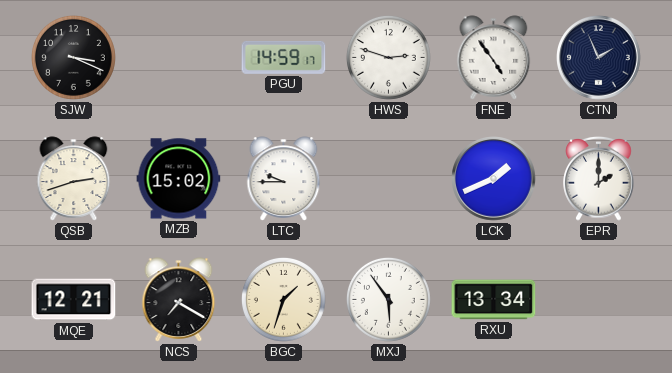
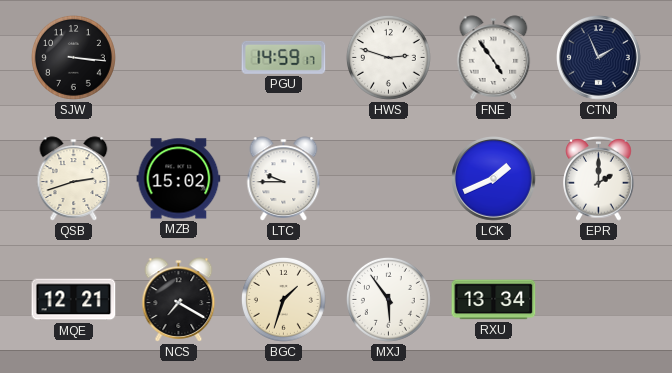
SJW: 3:19 -> 3:16
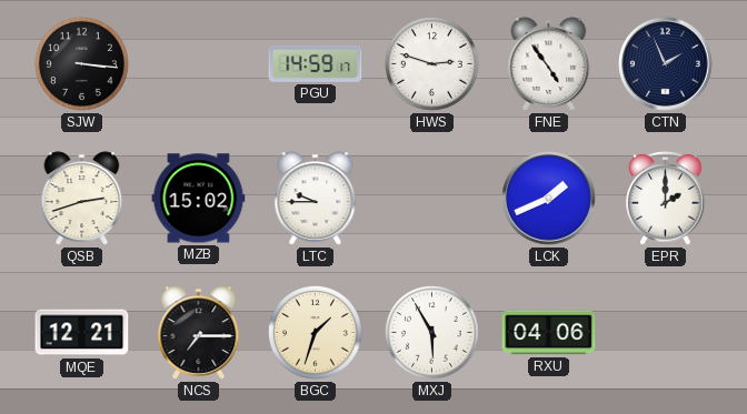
NCS: 7:20 -> 7:15
MXJ: 5:54 -> 5:55
RXU: 13:34 -> 04:06
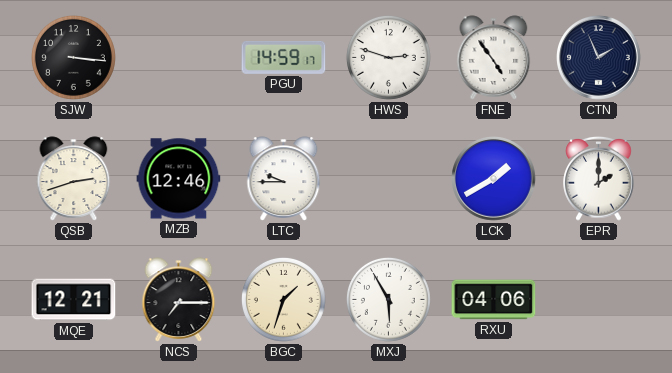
MZB: 15:02 -> 12:46
LCK: 1:41 -> 1:40
